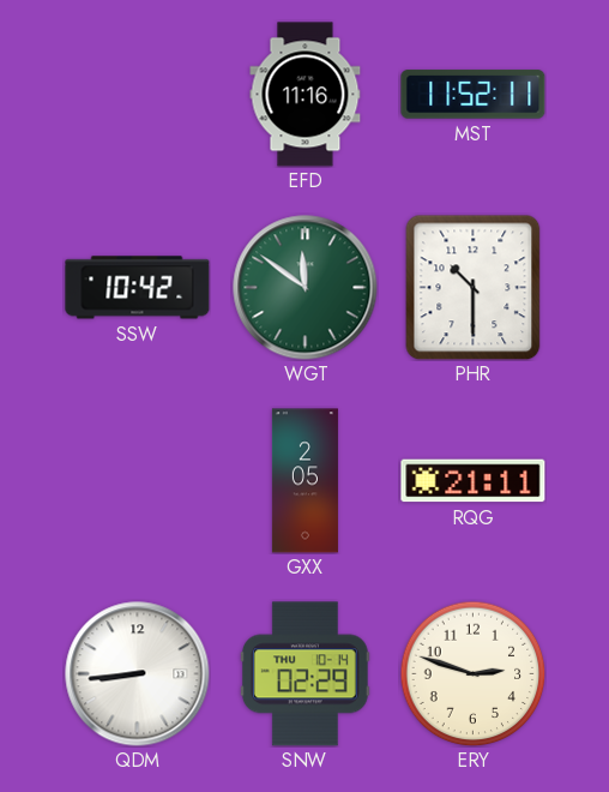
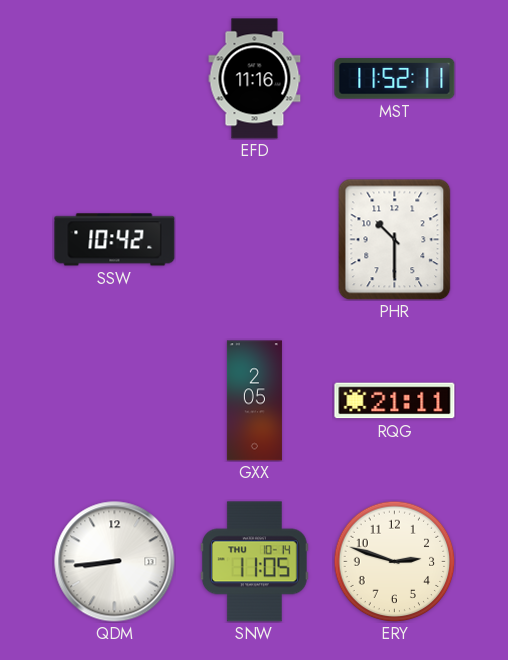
WGT: 11:51 -> none
SNW: 02:29 -> 11:05
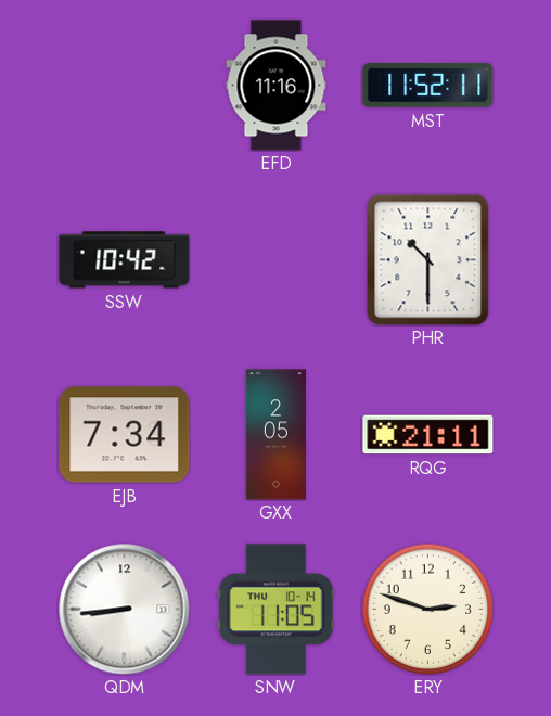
EJB: none -> 7:34
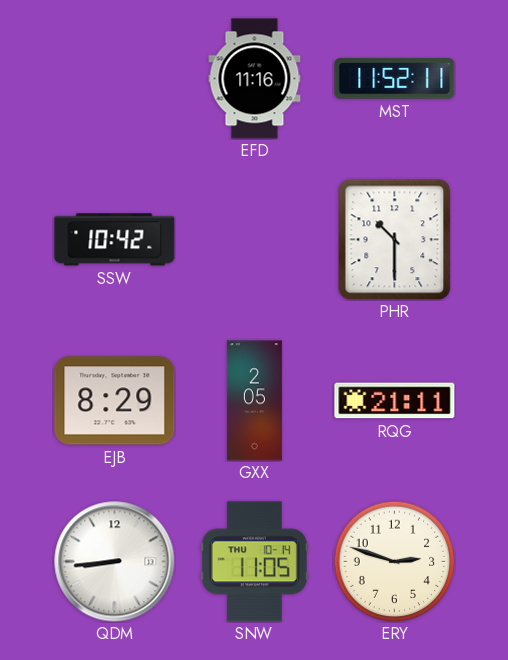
EJB: 7:34 -> 8:29
